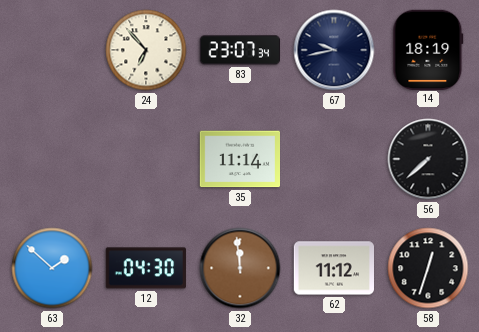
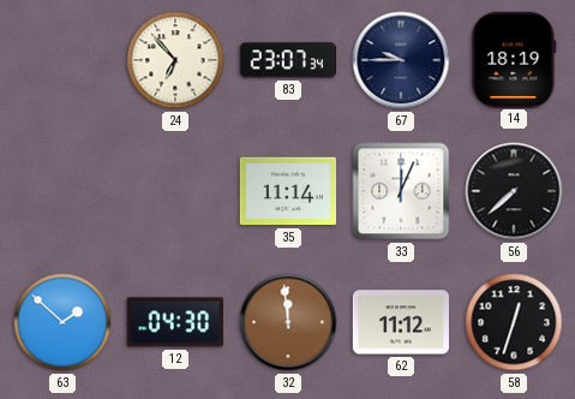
67: 9:43 -> 9:45
33: none -> 12:04
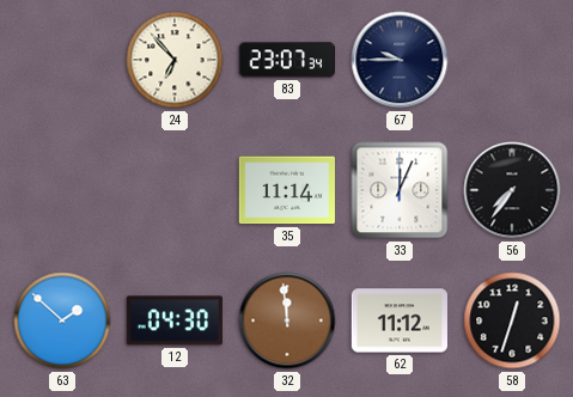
14: 18:19 -> none
56: 7:38 -> 7:36
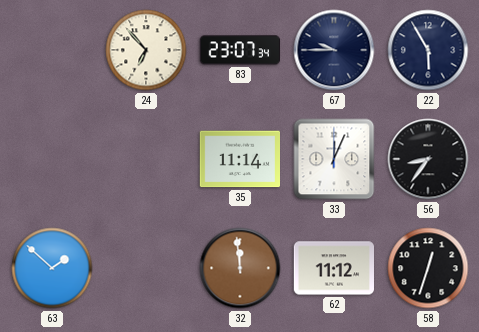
22: none -> 5:55
56: 7:36 -> 8:36
12: 04:30 -> none
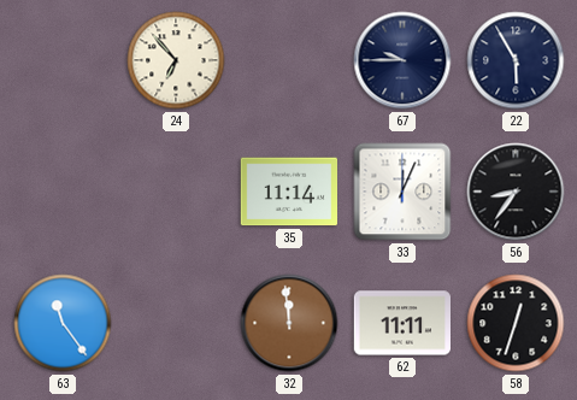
83: 23:07 -> none
63: 1:52 -> 11:24
62: 11:12 -> 11:11
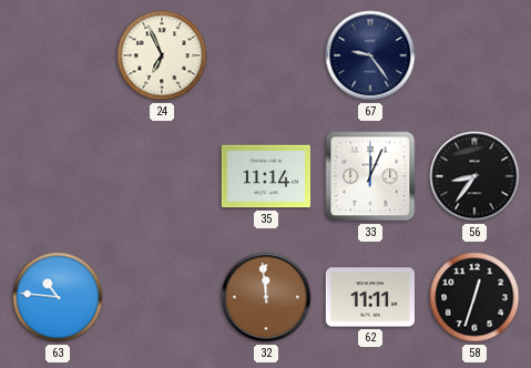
24: 6:53 -> 6:56
67: 9:45 -> 9:24
22: 5:55 -> none
63: 11:24 -> 10:46
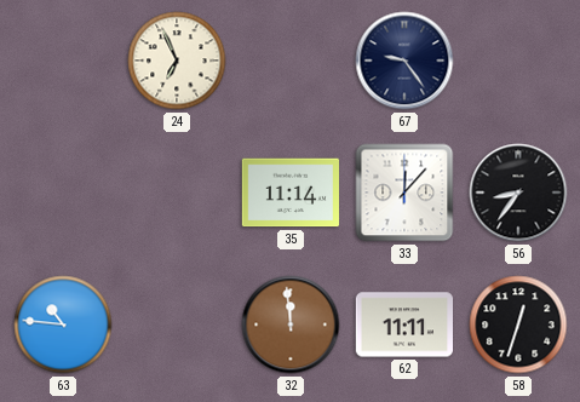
33: 12:04 -> 12:07
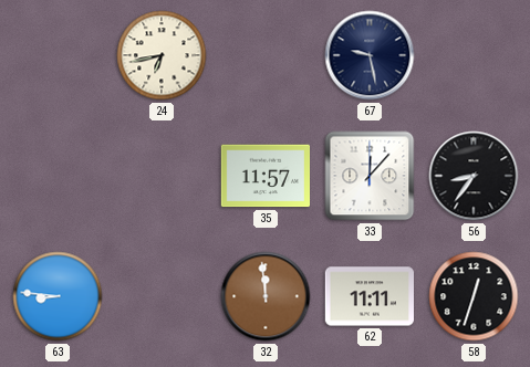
24: 6:56 -> 6:43
67: 9:24 -> 9:28
35: 11:14 -> 11:57
63: 10:46 -> 8:46
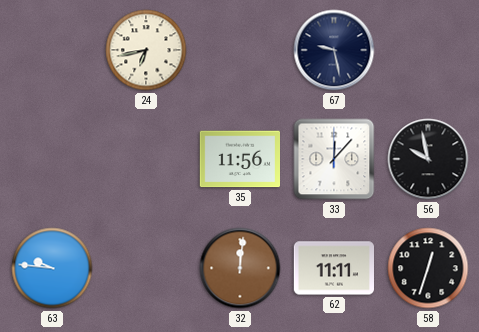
35: 11:57 -> 11:56
56: 8:36 -> 9:58
63: 8:46 -> 9:46
32: 11:59 -> 12:01
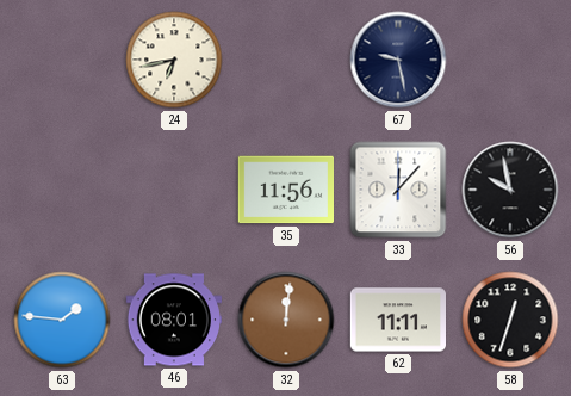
63: 9:46 -> 1:46
46: none -> 08:01
